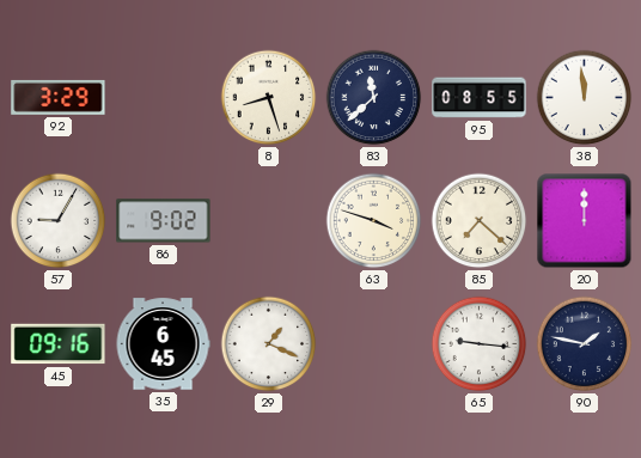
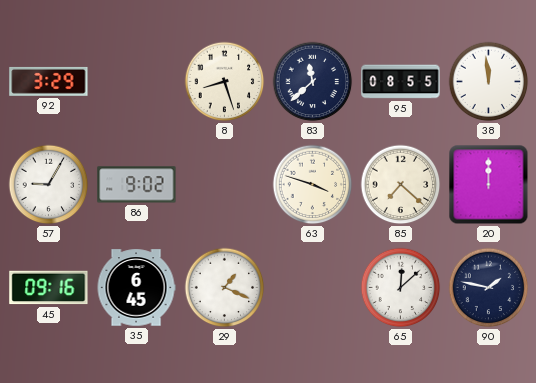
65: 9:16 -> 12:08
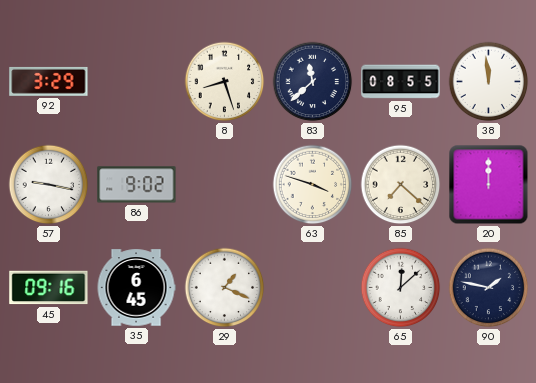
57: 9:05 -> 9:17
